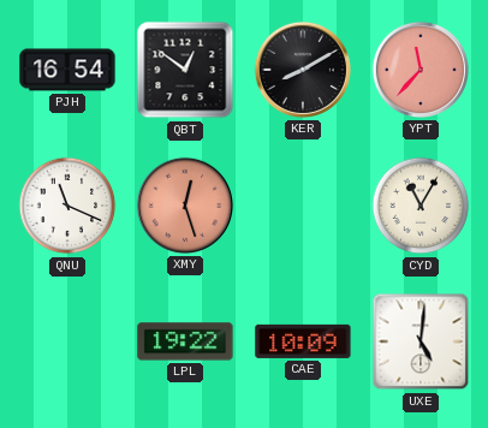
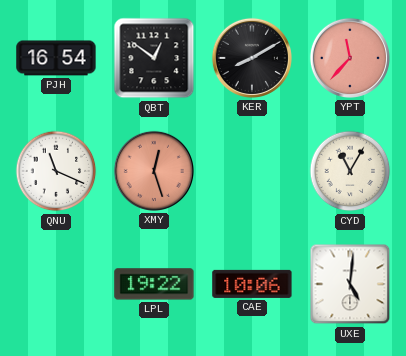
CAE: 10:09 -> 10:06
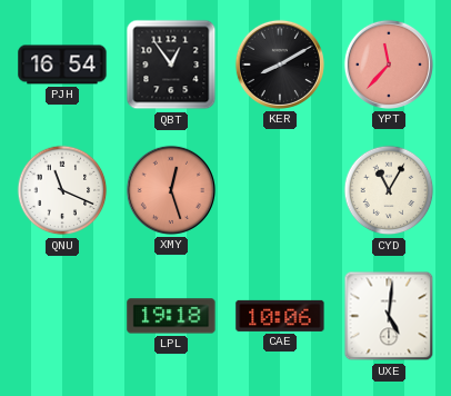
QBT: 12:51 -> 12:54
LPL: 19:22 -> 19:18
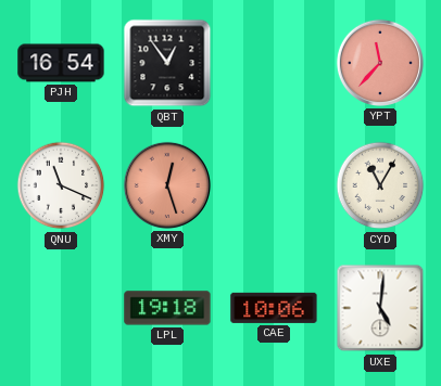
KER: 8:10 -> none
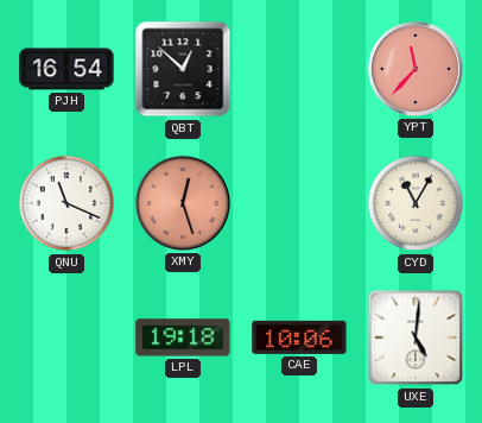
QBT: 12:54 -> 12:52
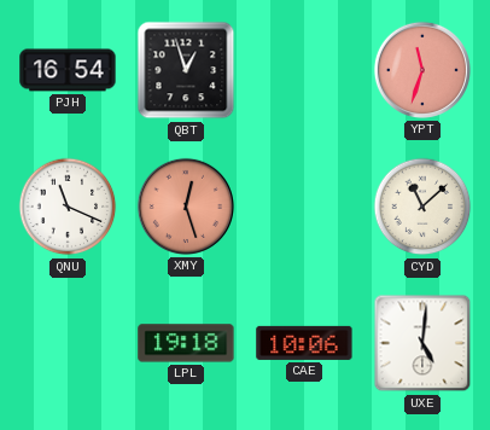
QBT: 12:52 -> 12:57
YPT: 11:37 -> 11:33
CYD: 11:05 -> 11:08
